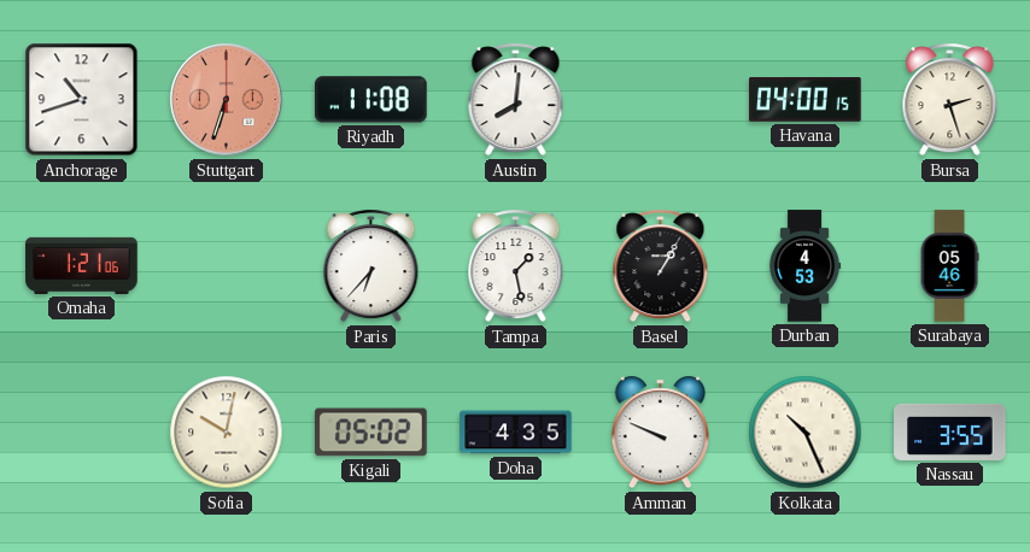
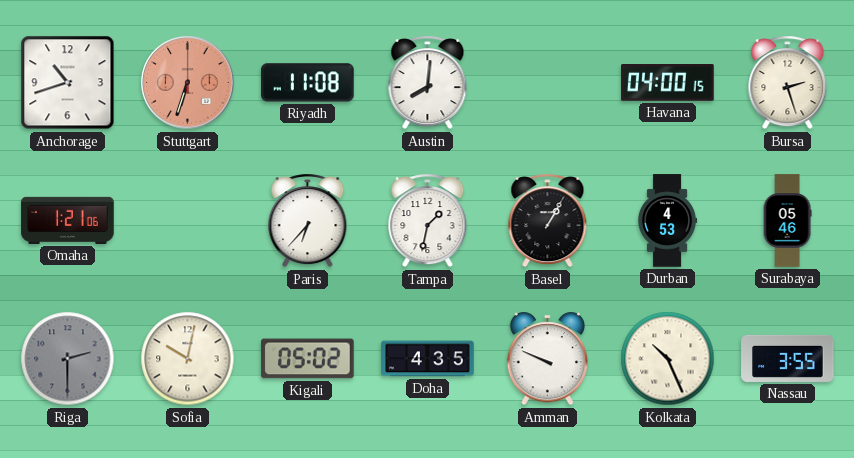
Tampa: 1:28 -> 1:32
Riga: none -> 2:30
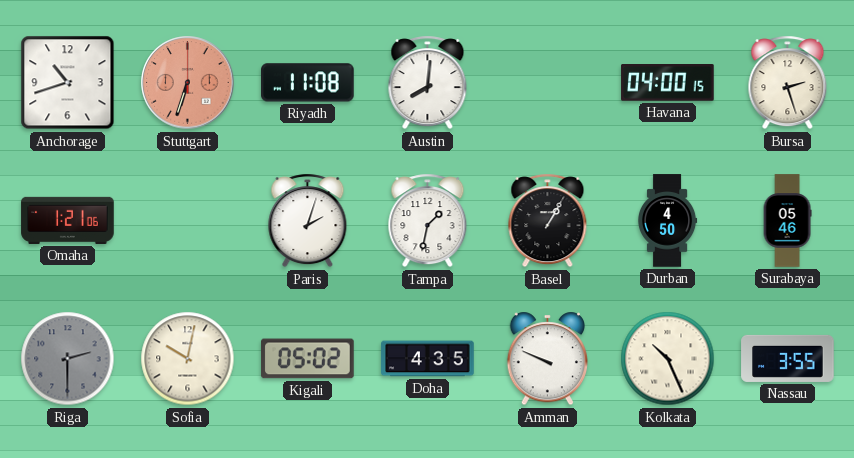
Paris: 6:37 -> 2:03
Durban: 4:53 -> 4:50
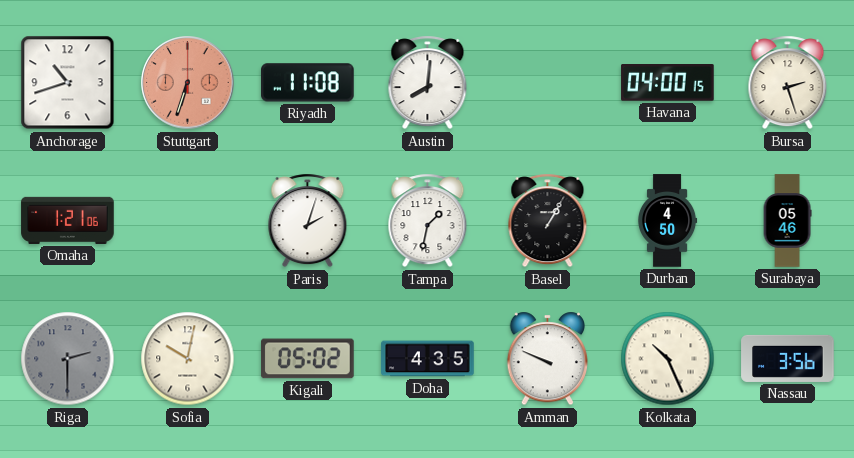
Nassau: 3:55 -> 3:56
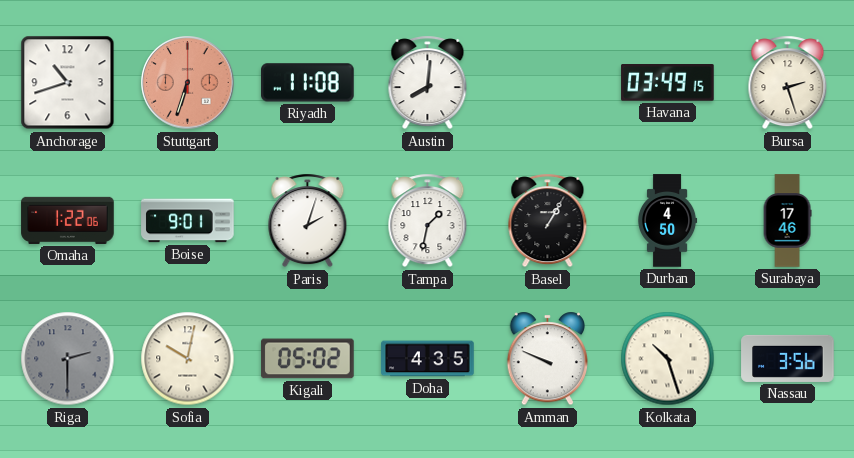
Havana: 04:00 -> 03:49
Omaha: 1:21 -> 1:22
Boise: none -> 9:01
Surabaya: 05:46 -> 17:46
Kolkata: 10:26 -> 10:27
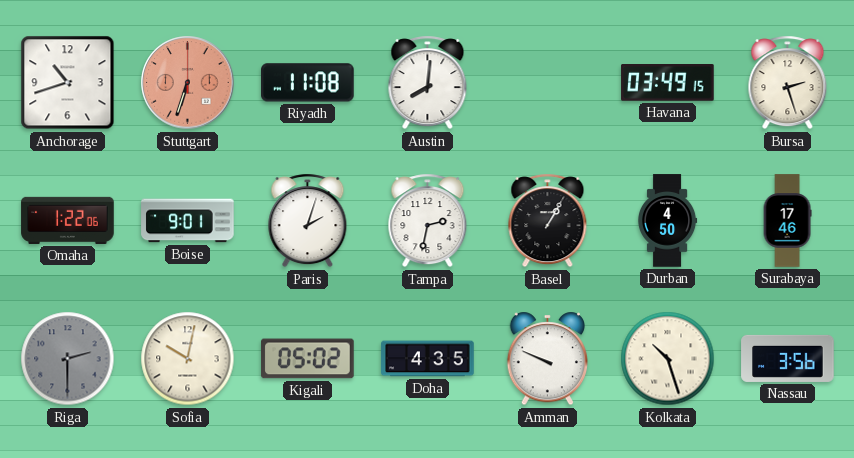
Tampa: 1:32 -> 2:32
